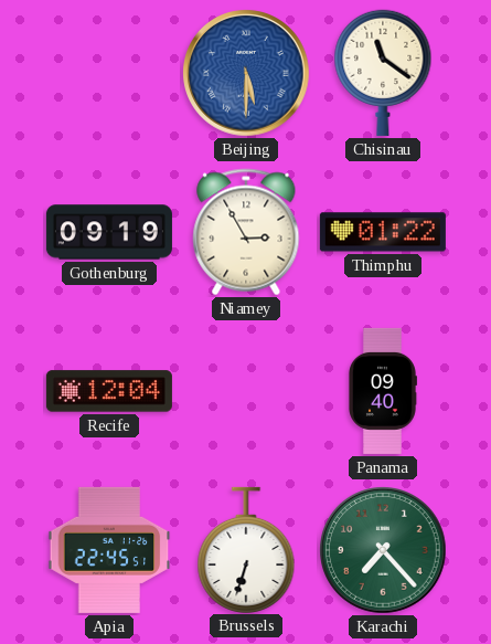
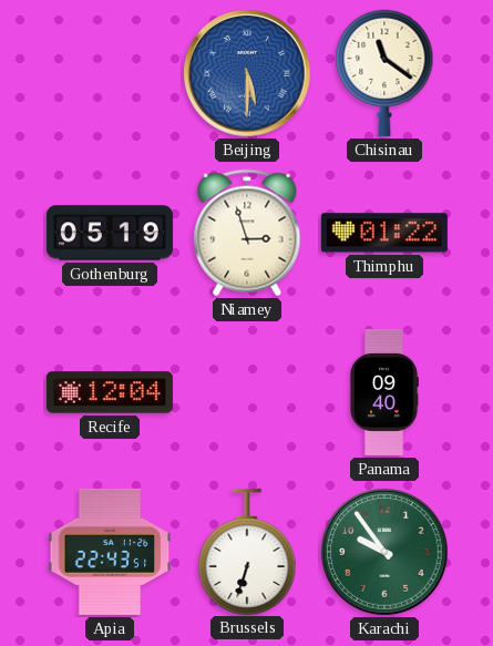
Gothenburg: 09:19 -> 05:19
Niamey: 2:55 -> 2:57
Apia: 22:45 -> 22:43
Karachi: 7:23 -> 9:54
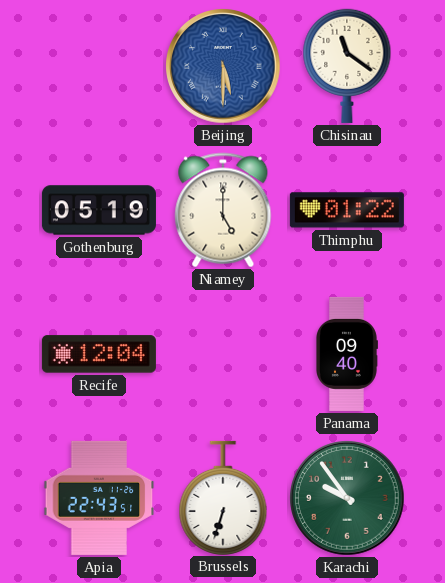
Niamey: 2:57 -> 5:00
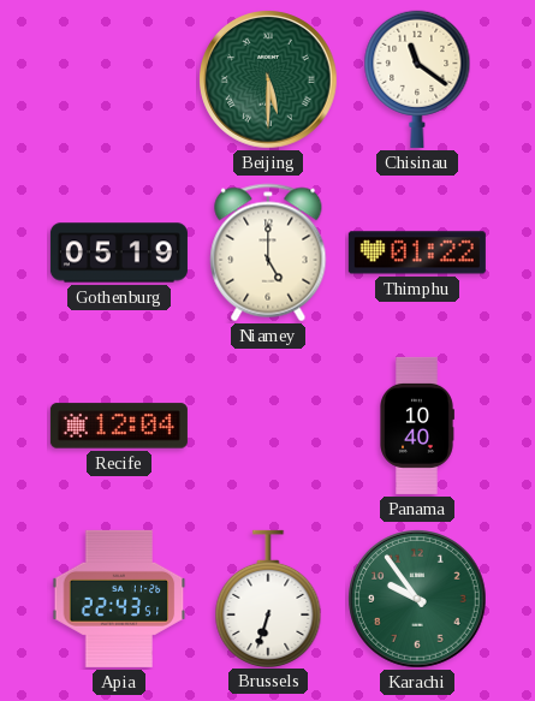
Beijing dial: blue -> green
Panama: 09:40 -> 10:40
